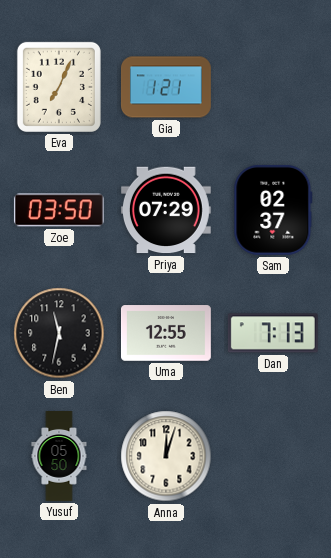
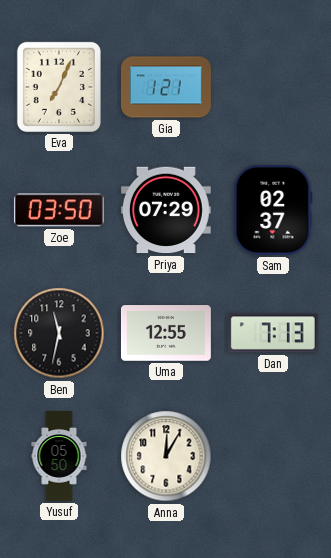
Anna: 12:03 -> 12:05
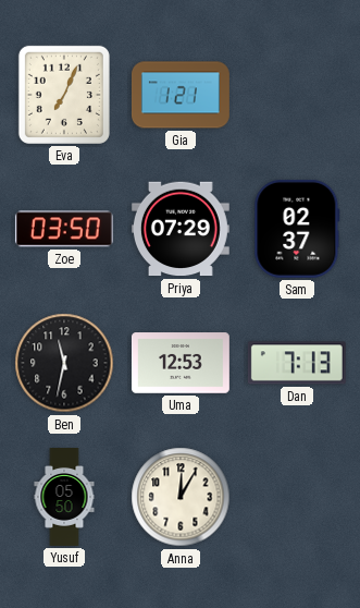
Uma: 12:55 -> 12:53
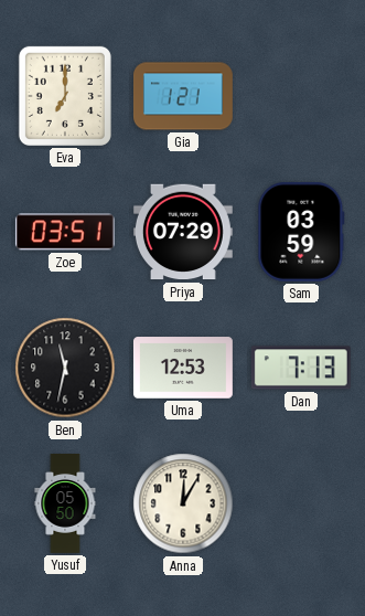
Eva: 7:04 -> 7:00
Zoe: 03:50 -> 03:51
Sam: 02:37 -> 03:59
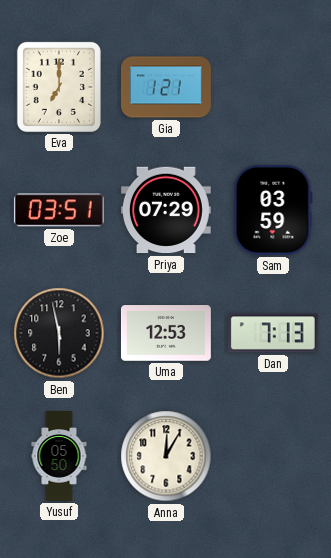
Ben: 11:32 -> 5:58
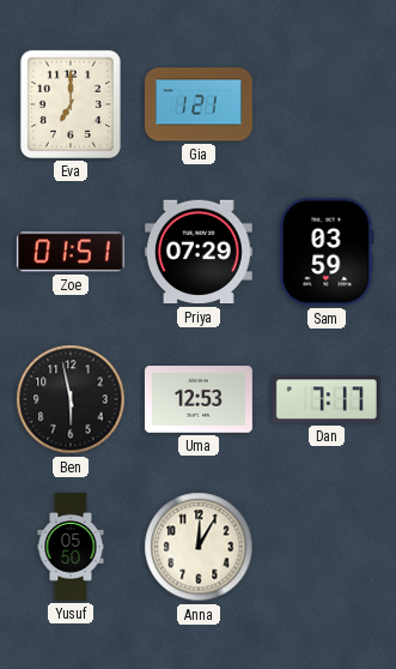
Zoe: 03:51 -> 01:51
Dan: 7:13 -> 7:17
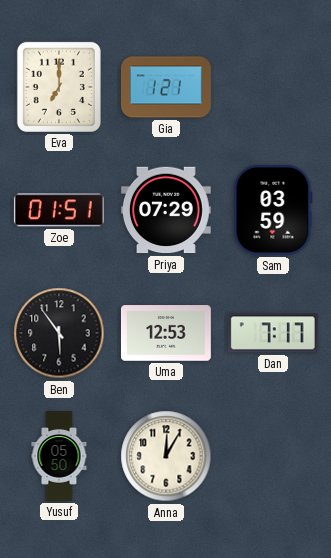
Ben: 5:58 -> 5:54
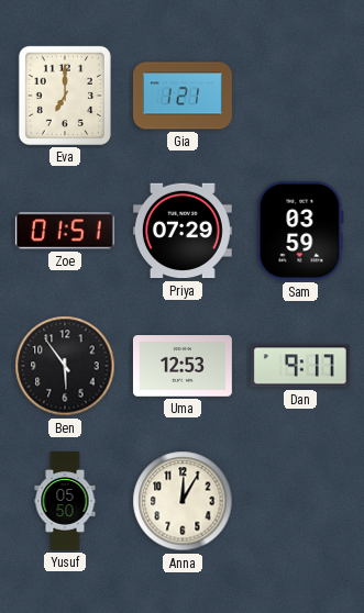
Dan: 7:17 -> 9:17
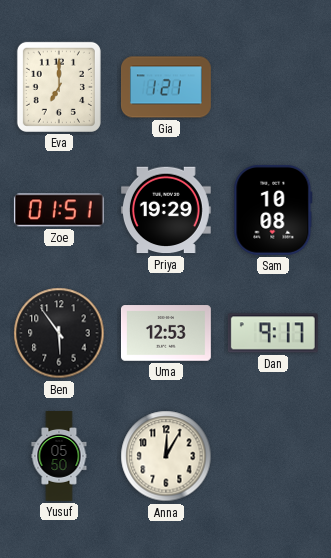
Priya: 07:29 -> 19:29
Sam: 03:59 -> 10:08
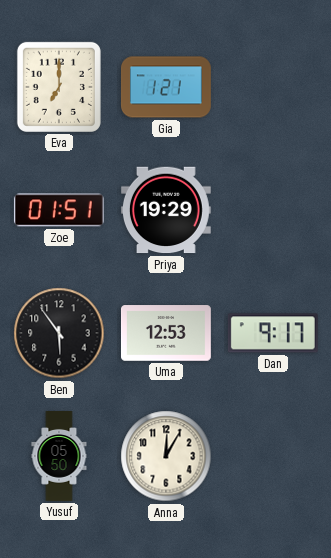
Sam: 10:08 -> none
